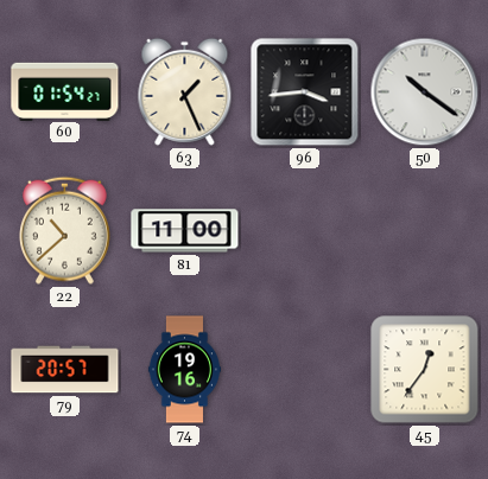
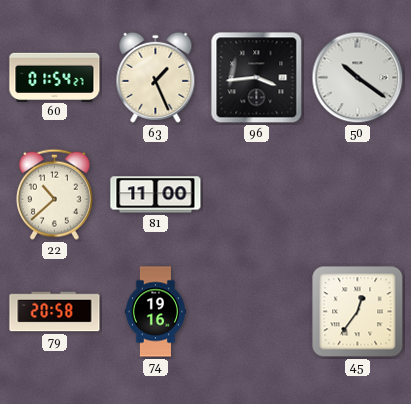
79: 20:57 -> 20:58
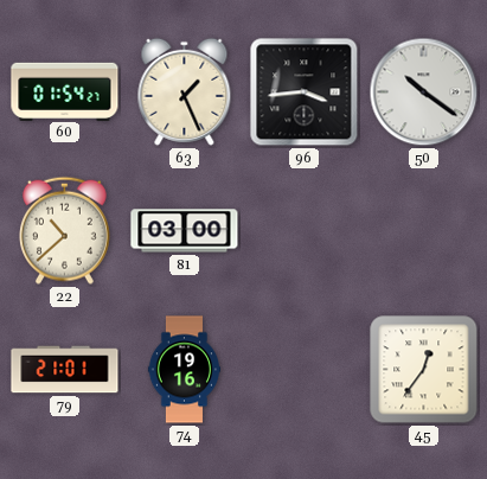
81: 11:00 -> 03:00
79: 20:58 -> 21:01
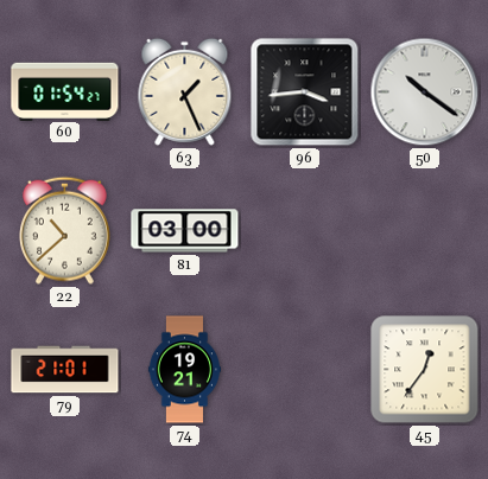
74: 19:16 -> 19:21
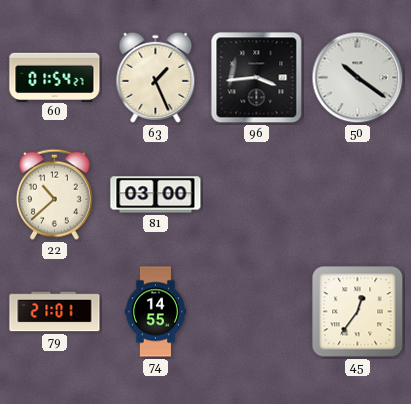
74: 19:21 -> 14:55
